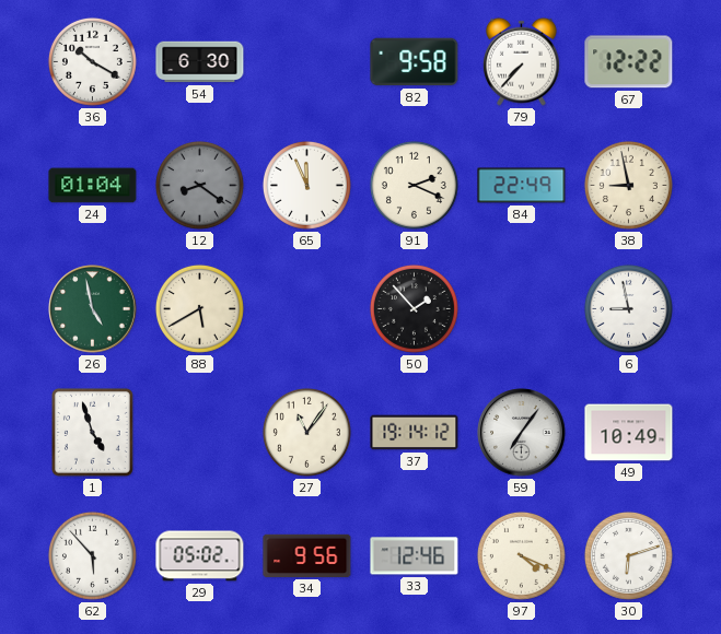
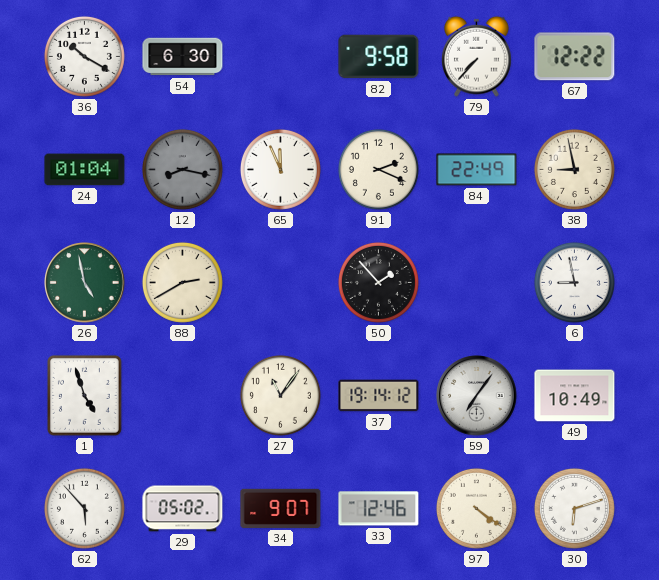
12: 8:21 -> 8:17
88: 5:40 -> 2:40
34: 9:56 -> 9:07
97: 4:19 -> 4:21
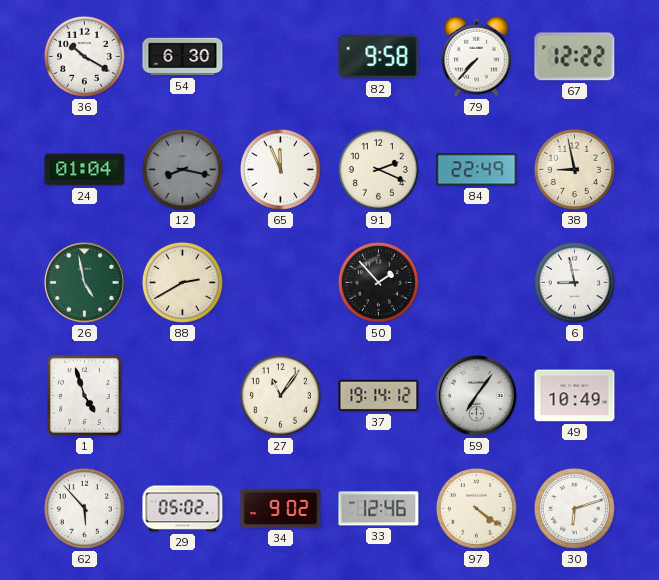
34: 9:07 -> 9:02
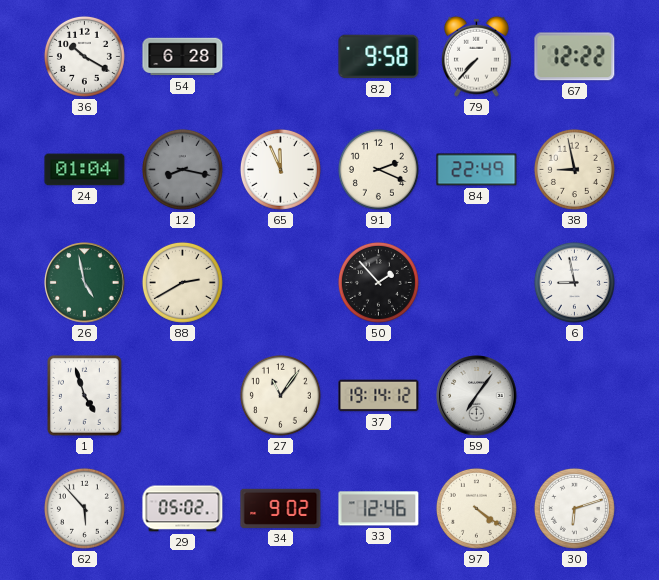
54: 6:30 -> 6:28
49: 10:49 -> none
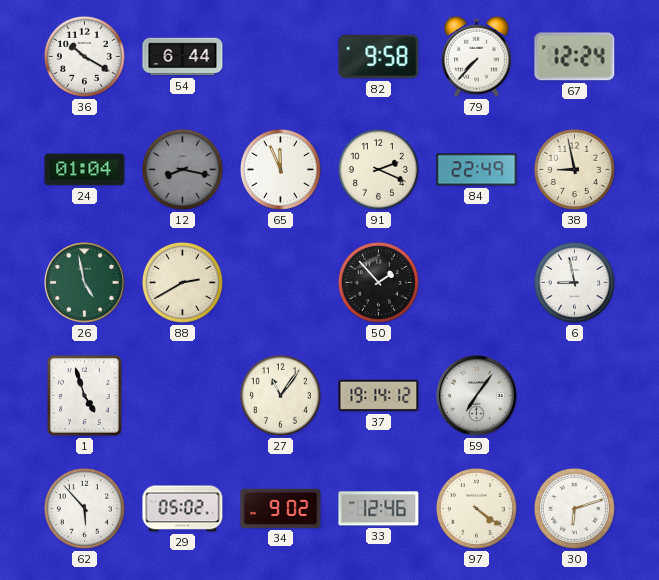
54: 6:28 -> 6:44
67: 12:22 -> 12:24
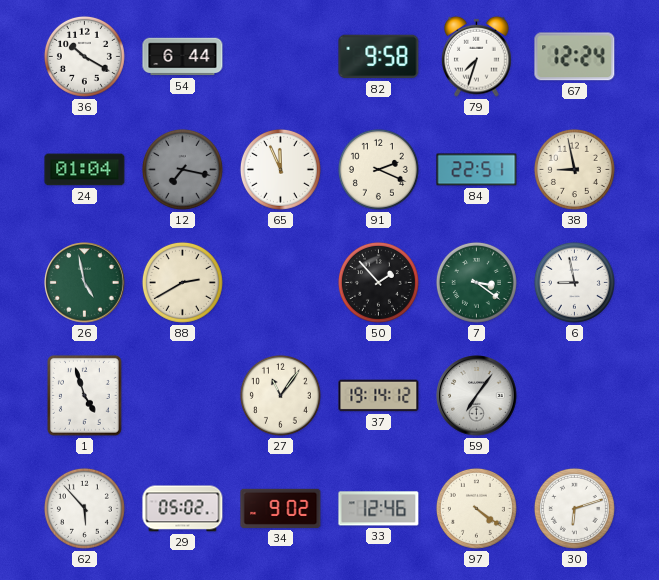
79: 7:37 -> 7:33
12: 8:17 -> 7:17
84: 22:49 -> 22:51
7: none -> 3:21
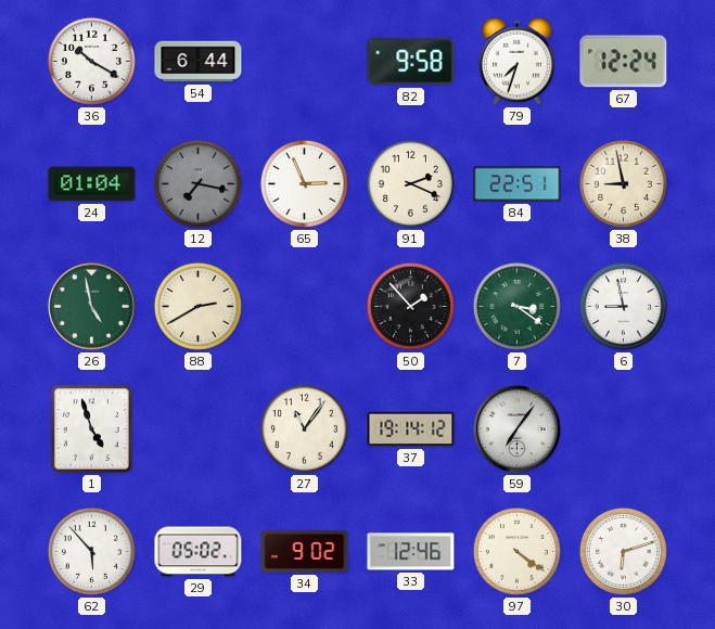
65: 11:56 -> 2:56
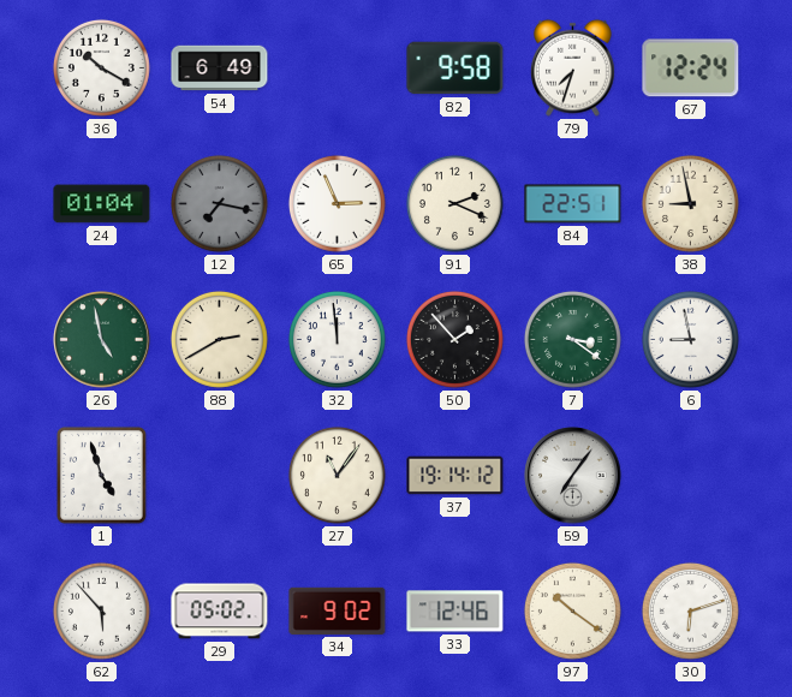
54: 6:44 -> 6:49
32: none -> 11:59
97: 4:21 -> 10:21
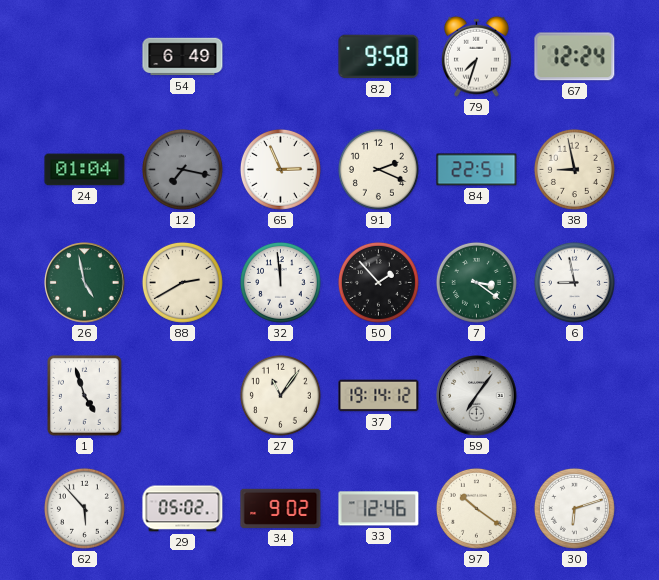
36: 10:20 -> none
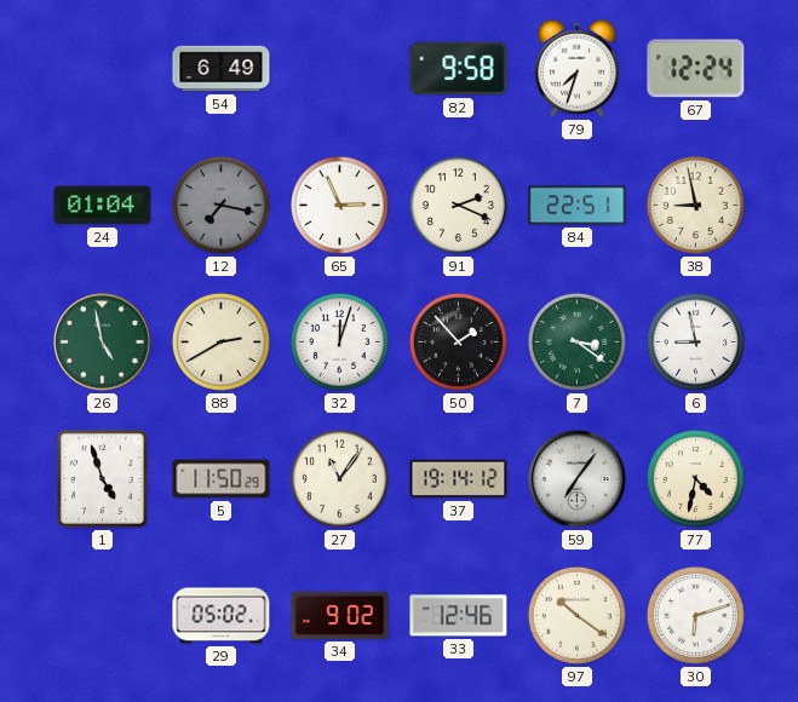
32: 11:59 -> 12:03
5: none -> 11:50
77: none -> 4:32
62: 5:53 -> none
